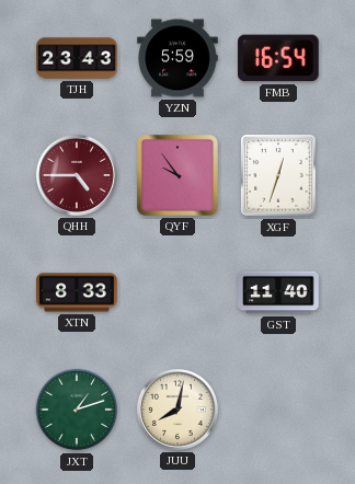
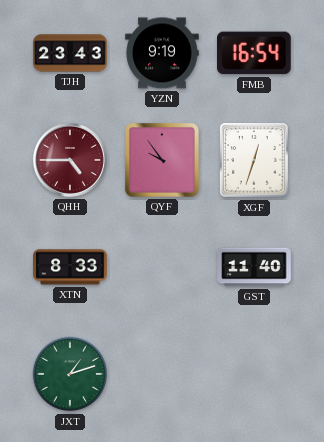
YZN: 5:59 -> 9:19
JUU: 8:02 -> none
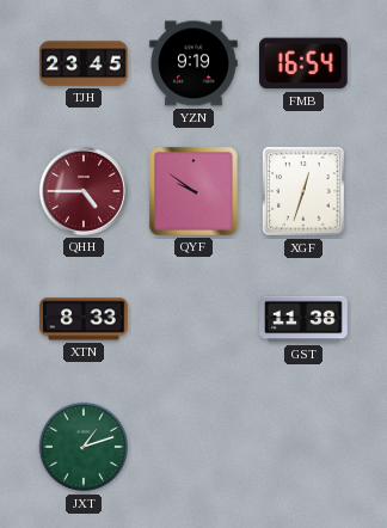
TJH: 23:43 -> 23:45
QYF: 9:54 -> 9:51
GST: 11:40 -> 11:38
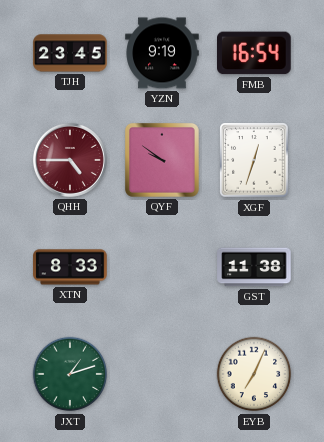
EYB: none -> 7:04
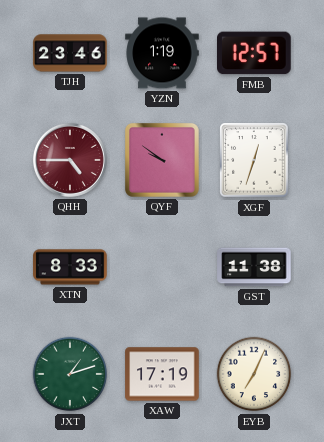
TJH: 23:45 -> 23:46
YZN: 9:19 -> 1:19
FMB: 16:54 -> 12:57
XAW: none -> 17:19
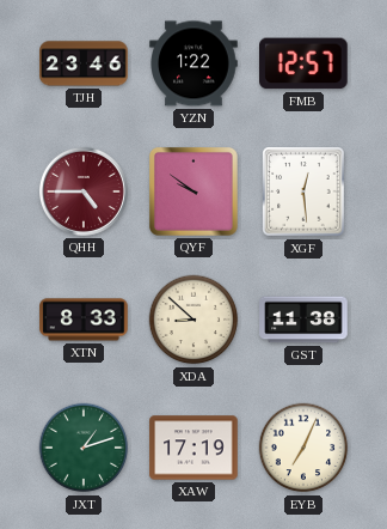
YZN: 1:19 -> 1:22
XGF: 12:33 -> 12:29
XDA: none -> 8:52
